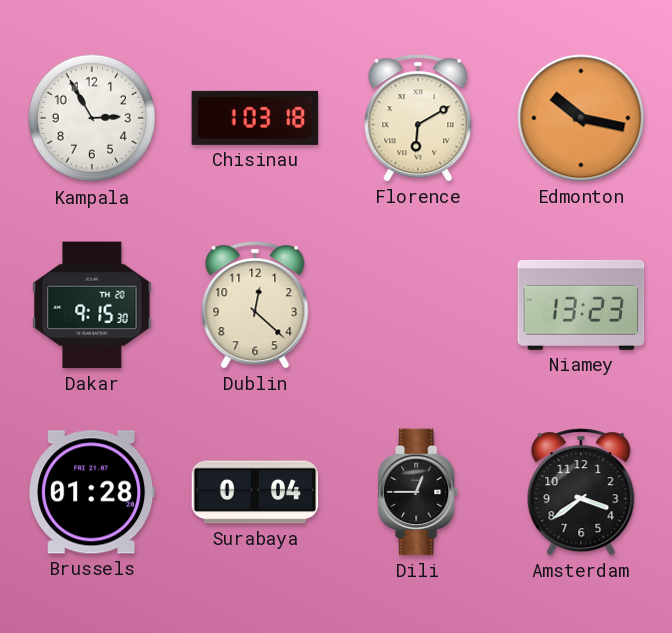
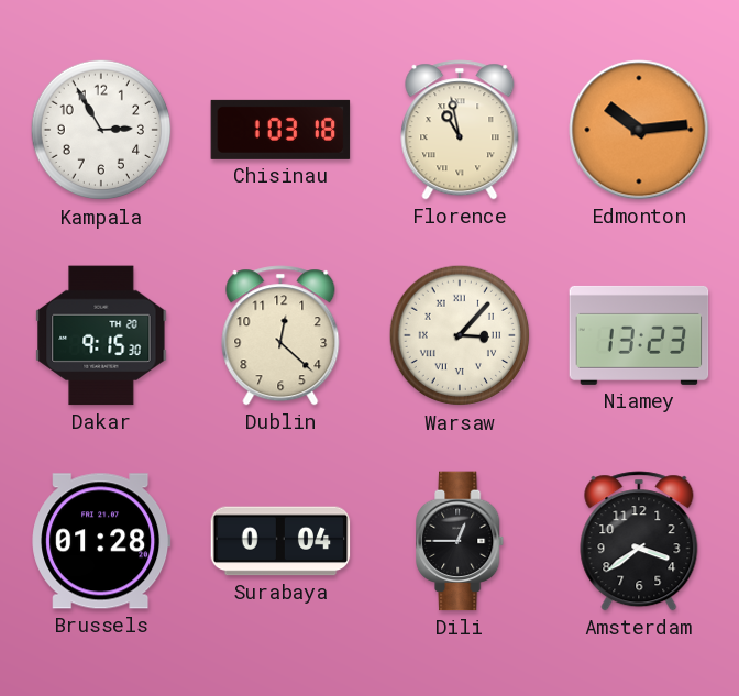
Florence: 6:10 -> 10:58
Edmonton: 10:17 -> 10:14
Warsaw: none -> 3:07
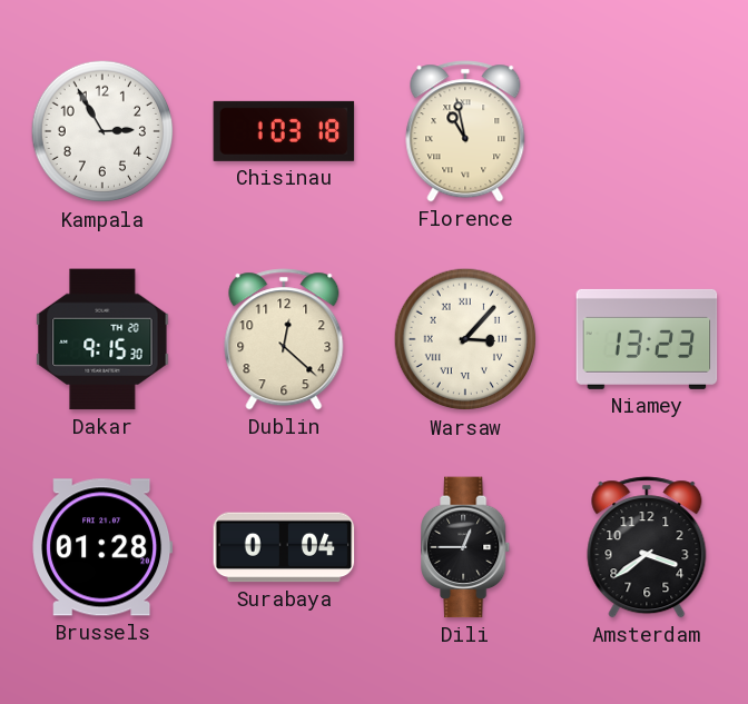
Edmonton: 10:14 -> none
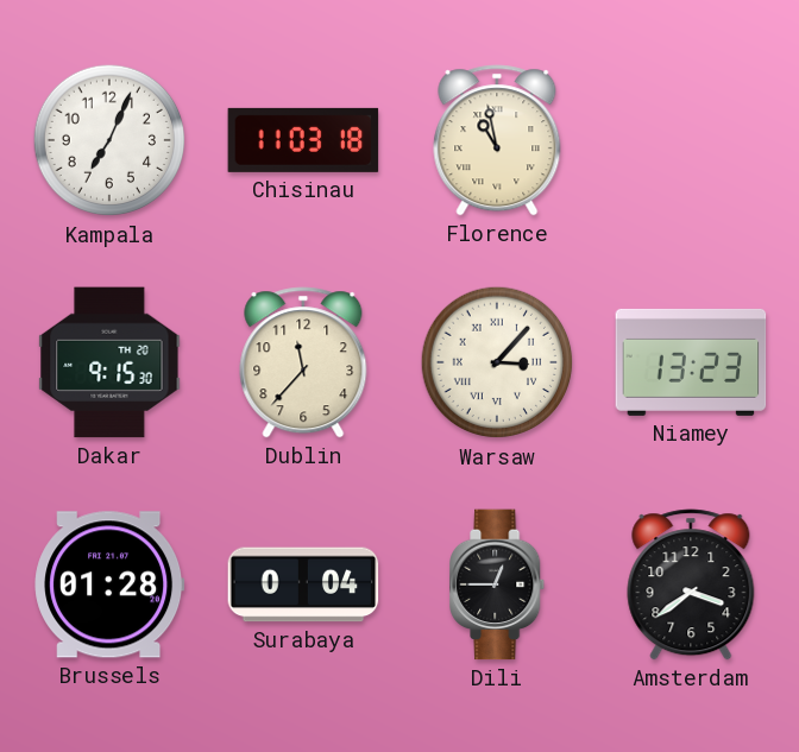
Kampala: 2:55 -> 7:04
Chisinau: 1:03 -> 11:03
Dublin: 12:22 -> 11:37
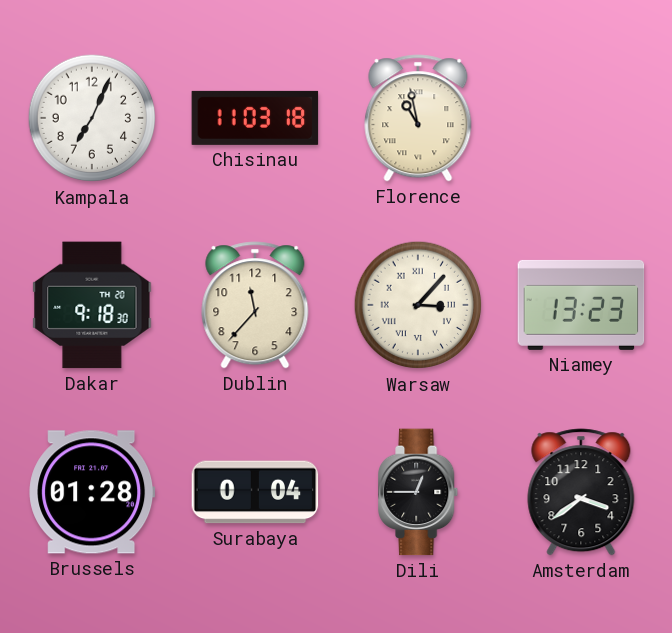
Dakar: 9:15 -> 9:18
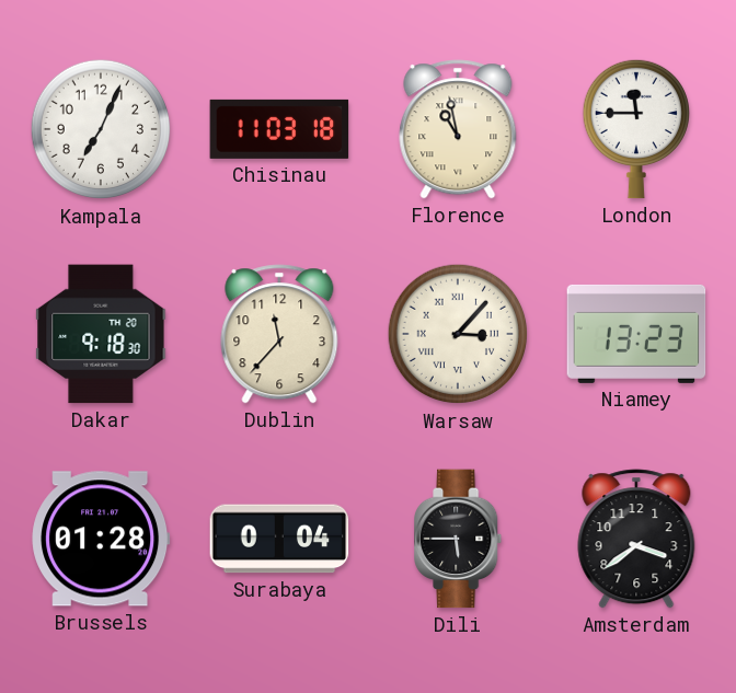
London: none -> 11:45
Dili: 12:45 -> 5:45
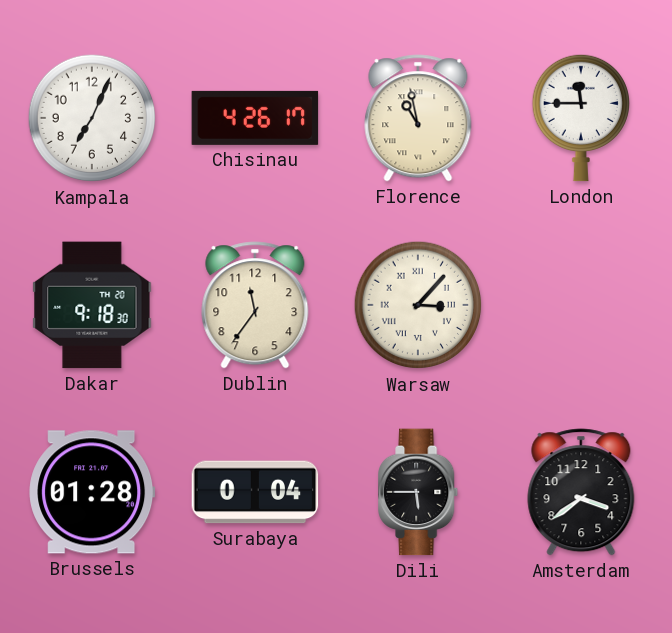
Chisinau: 11:03 -> 4:26
Dublin: 11:37 -> 11:36
Niamey: 13:23 -> none
